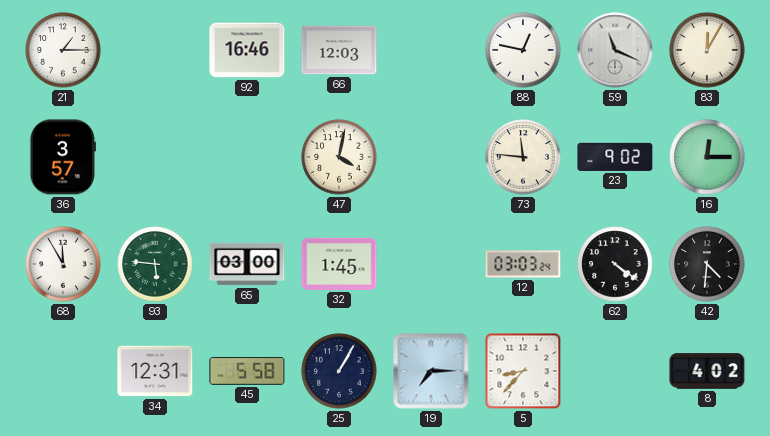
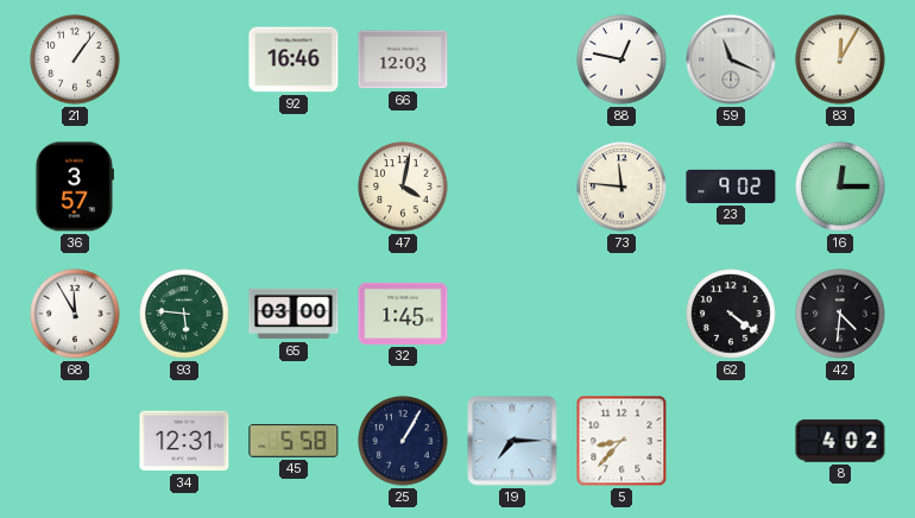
21: 1:15 -> 1:06
12: 03:03 -> none
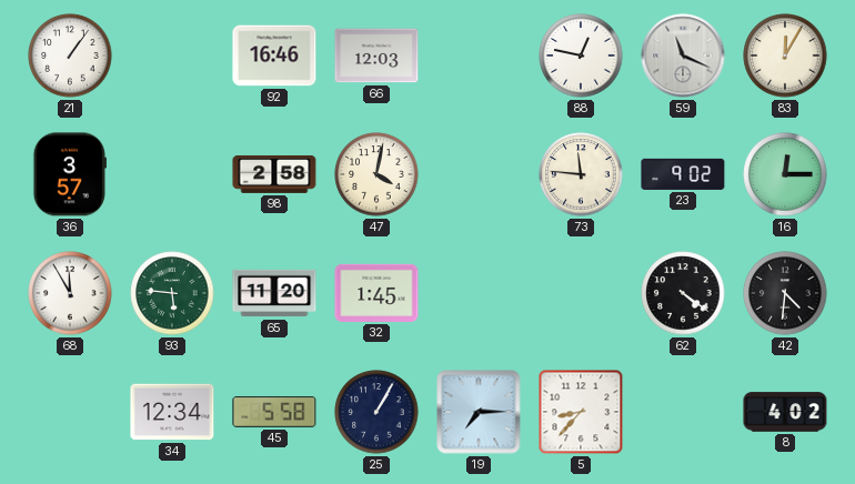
98: none -> 2:58
65: 03:00 -> 11:20
34: 12:31 -> 12:34
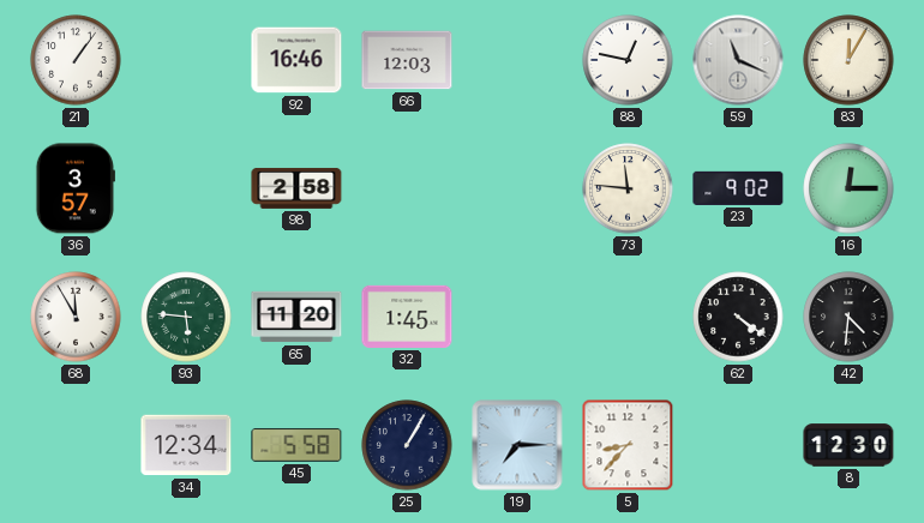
47: 4:02 -> none
8: 4:02 -> 12:30
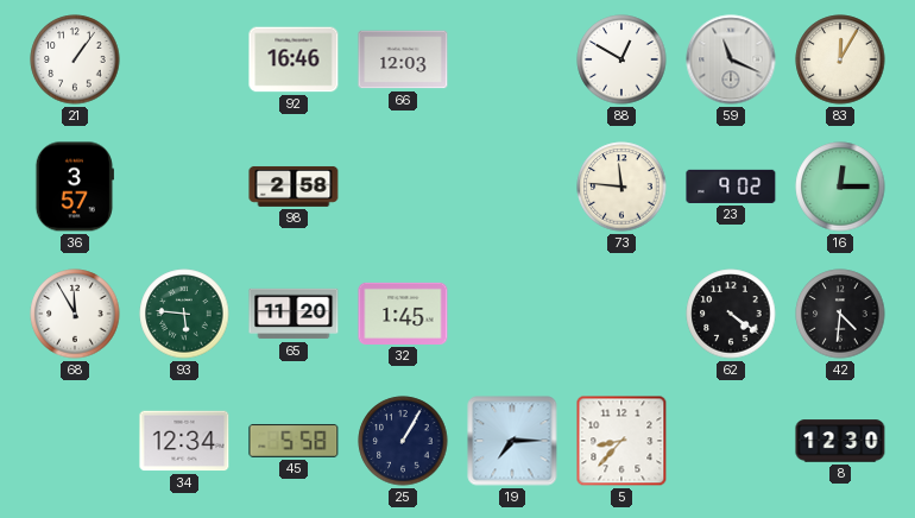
88: 12:47 -> 12:50
